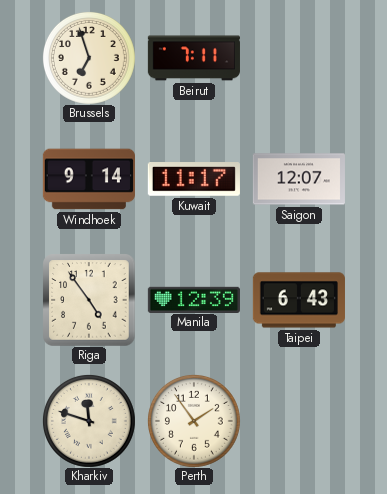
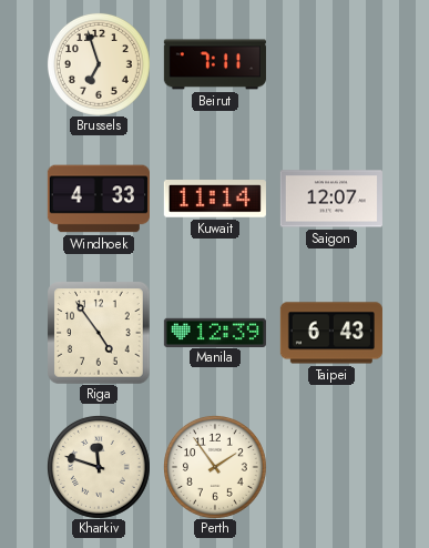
Windhoek: 9:14 -> 4:33
Kuwait: 11:17 -> 11:14
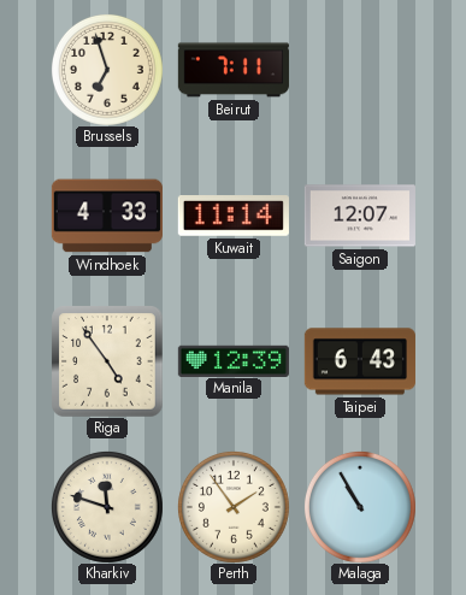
Malaga: none -> 10:55
